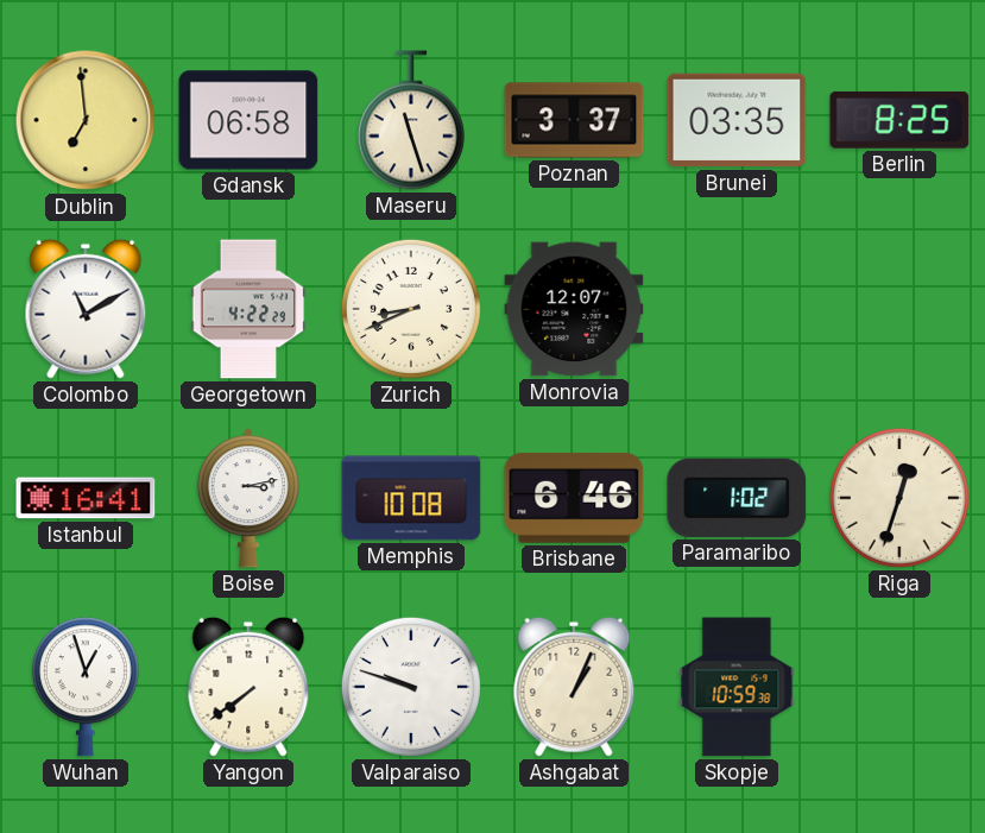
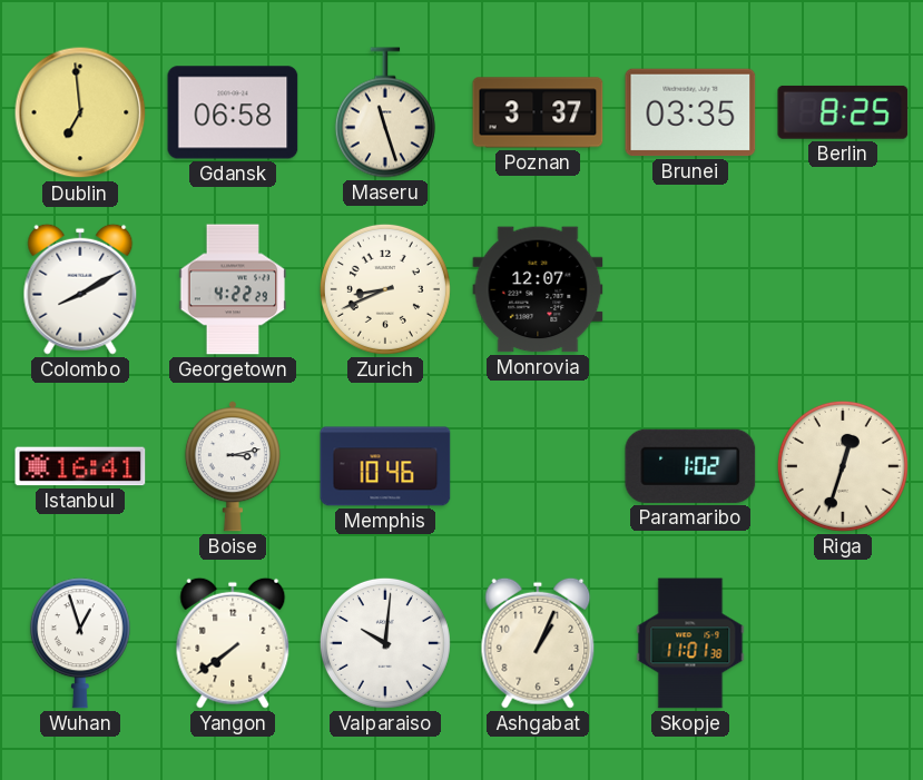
Colombo: 11:10 -> 8:10
Memphis: 10:08 -> 10:46
Brisbane: 6:46 -> none
Valparaiso: 9:48 -> 10:01
Skopje: 10:59 -> 11:01
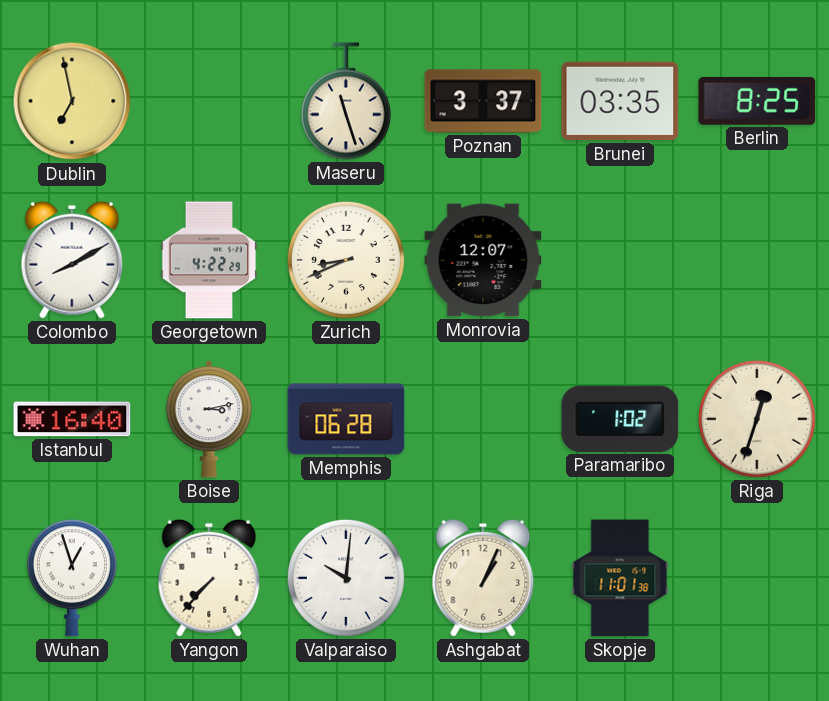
Dublin: 6:59 -> 6:58
Gdansk: 06:58 -> none
Istanbul: 16:41 -> 16:40
Memphis: 10:46 -> 06:28
Yangon: 7:39 -> 7:37
